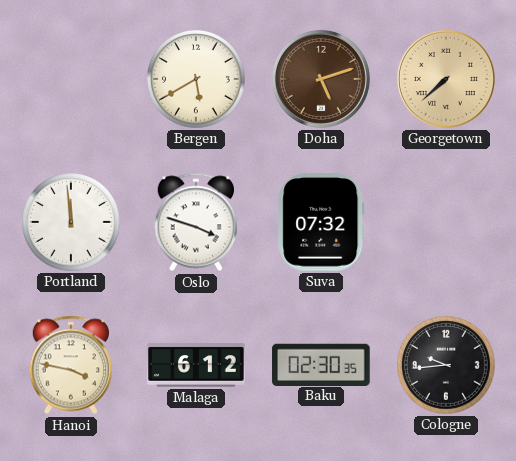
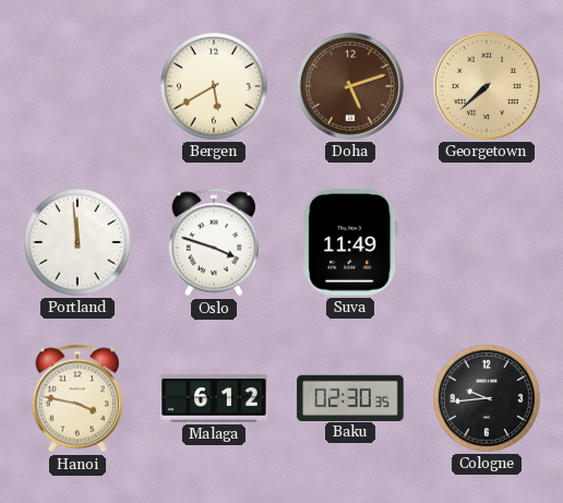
Suva: 07:32 -> 11:49
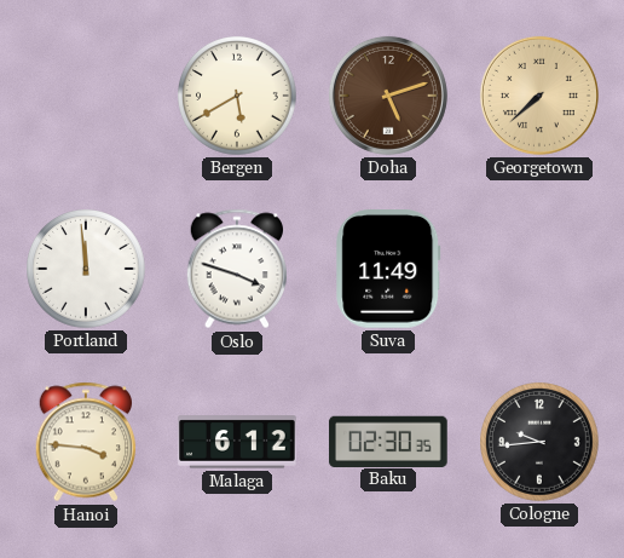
Hanoi: 3:47 -> 3:46
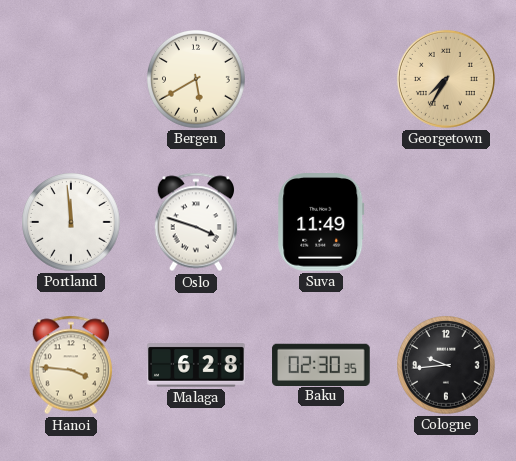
Doha: 5:12 -> none
Georgetown: 7:38 -> 7:35
Malaga: 6:12 -> 6:28
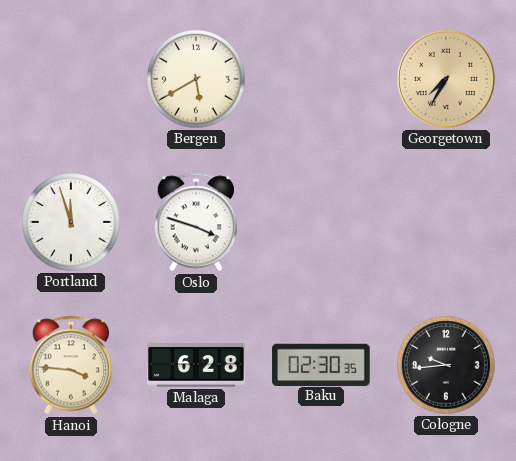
Portland: 11:59 -> 11:57
Suva: 11:49 -> none
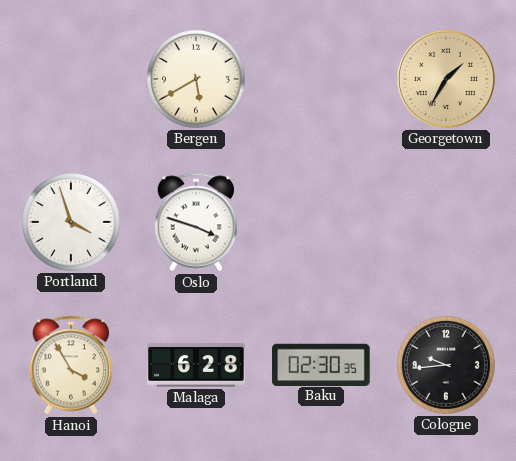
Georgetown: 7:35 -> 1:35
Portland: 11:57 -> 3:57
Hanoi: 3:46 -> 3:55
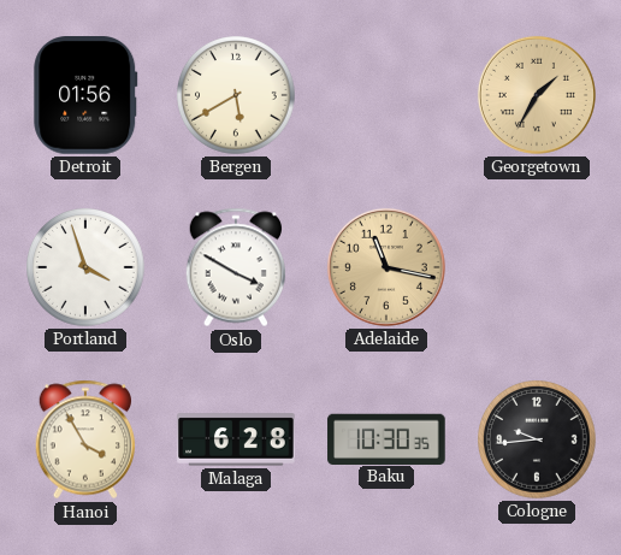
Detroit: none -> 01:56
Oslo: 3:48 -> 3:50
Adelaide: none -> 11:17
Baku: 02:30 -> 10:30
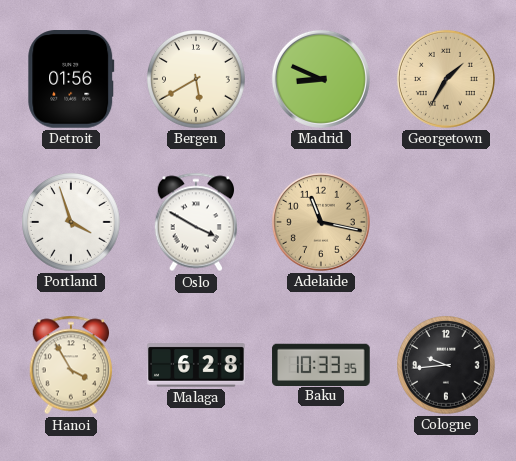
Madrid: none -> 8:49
Baku: 10:30 -> 10:33
